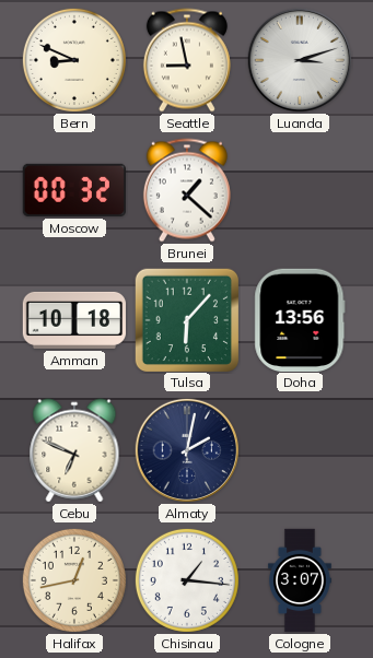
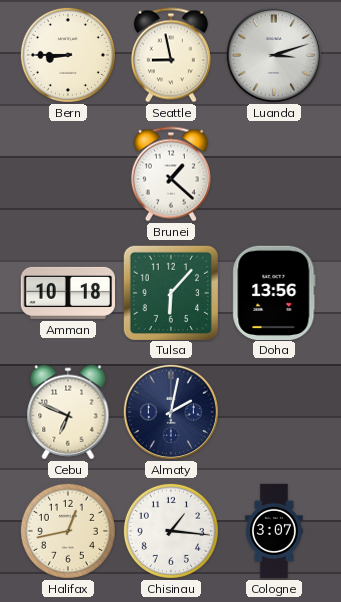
Bern: 8:49 -> 8:45
Moscow: 00:32 -> none
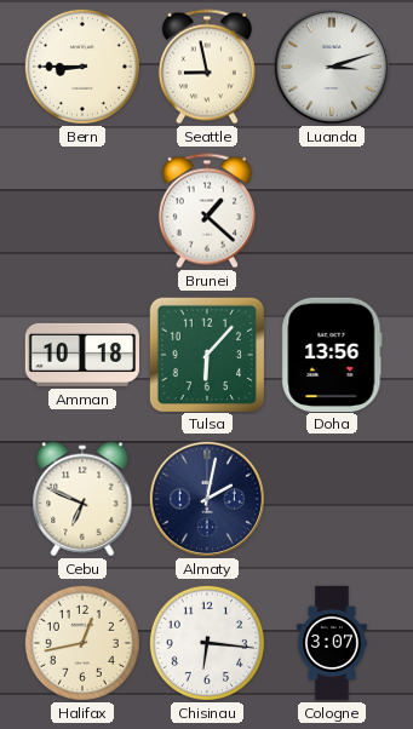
Chisinau: 1:16 -> 6:16
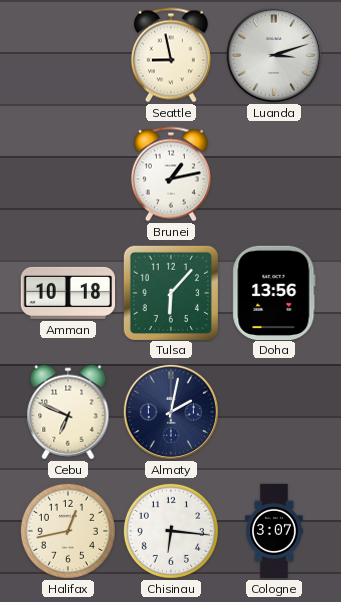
Bern: 8:45 -> none
Brunei: 1:22 -> 1:13
